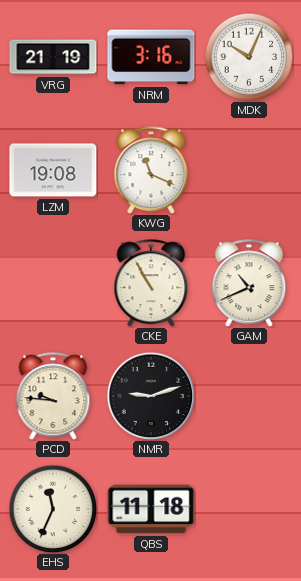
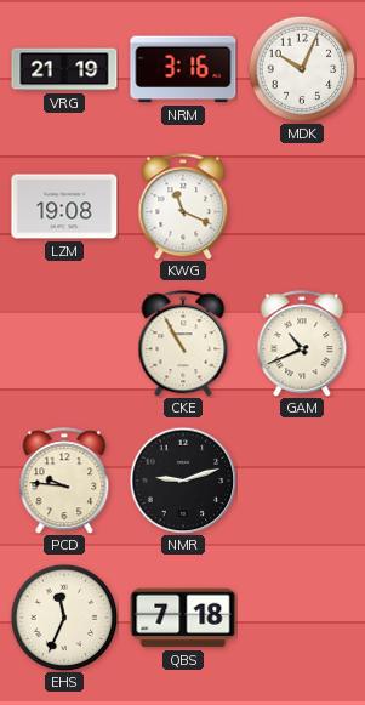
QBS: 11:18 -> 7:18
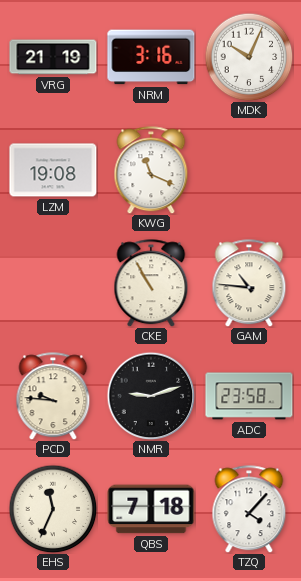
GAM: 10:41 -> 10:46
ADC: none -> 23:58
TZQ: none -> 4:07
